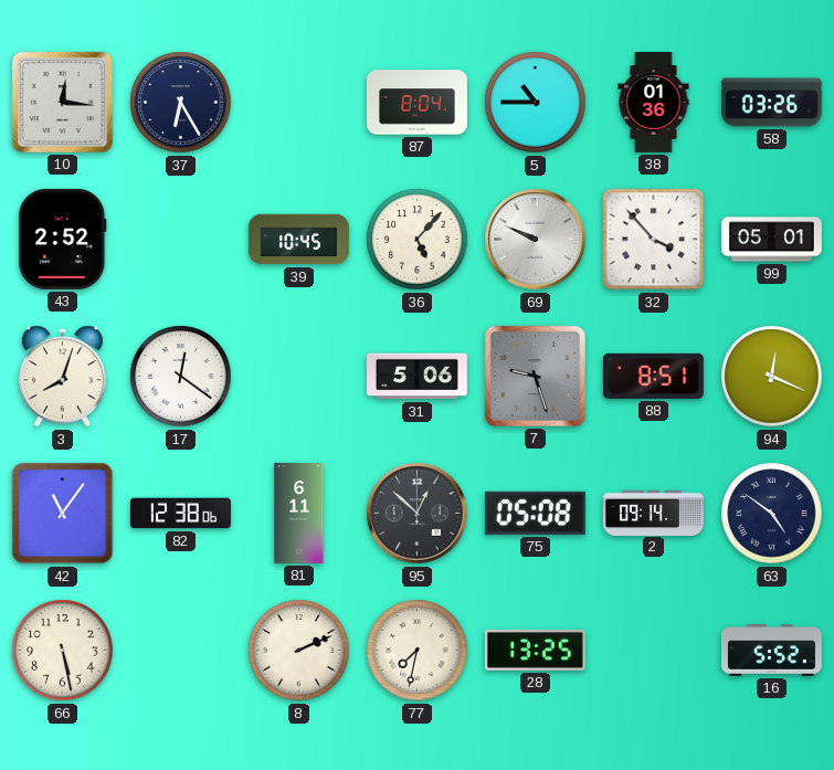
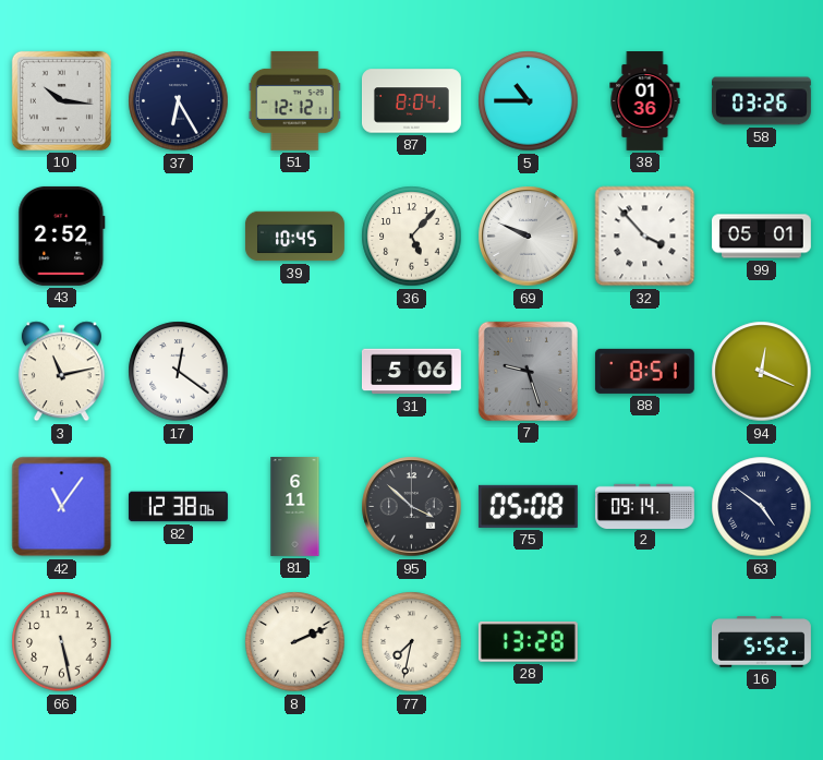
10: 12:16 -> 10:16
51: none -> 12:12
3: 8:03 -> 11:13
95: 12:52 -> 3:52
28: 13:25 -> 13:28
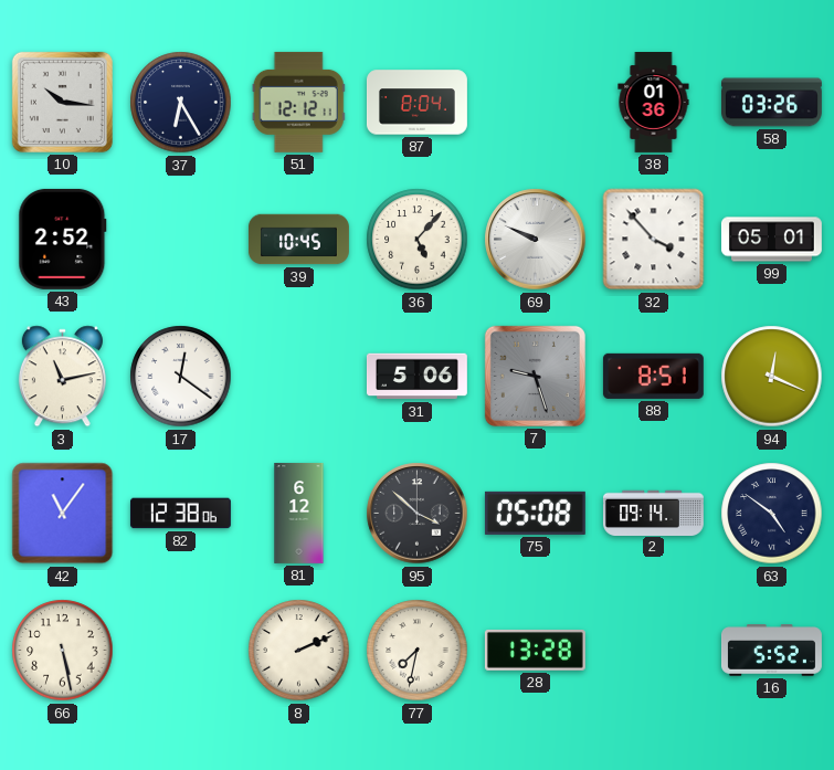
5: 10:45 -> none
81: 6:11 -> 6:12
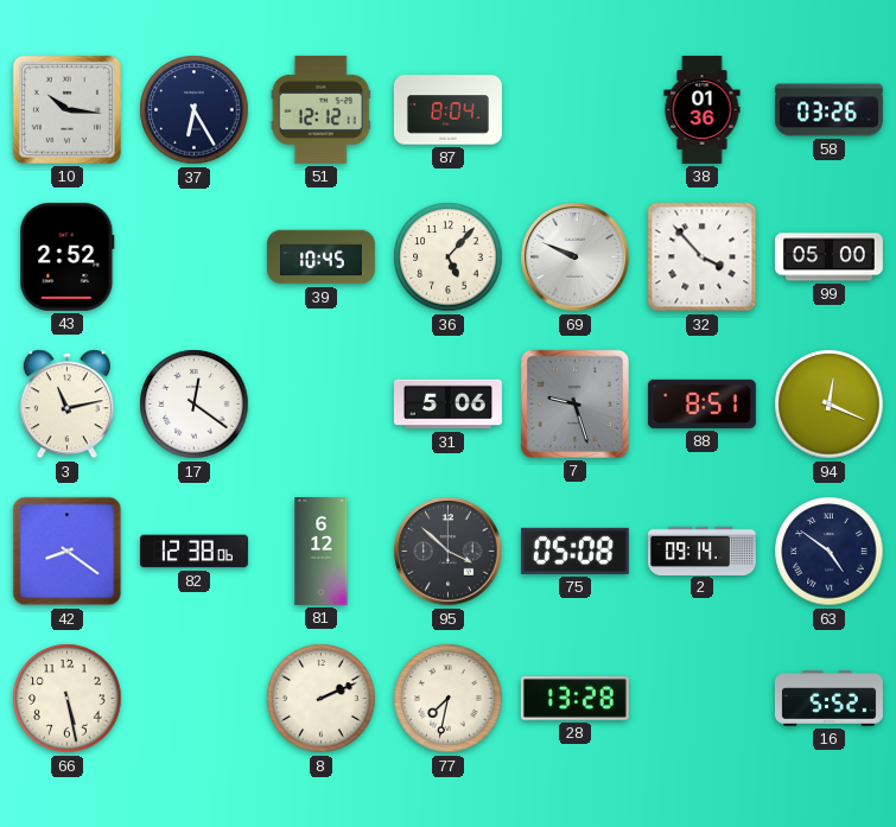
99: 05:01 -> 05:00
42: 11:06 -> 8:21
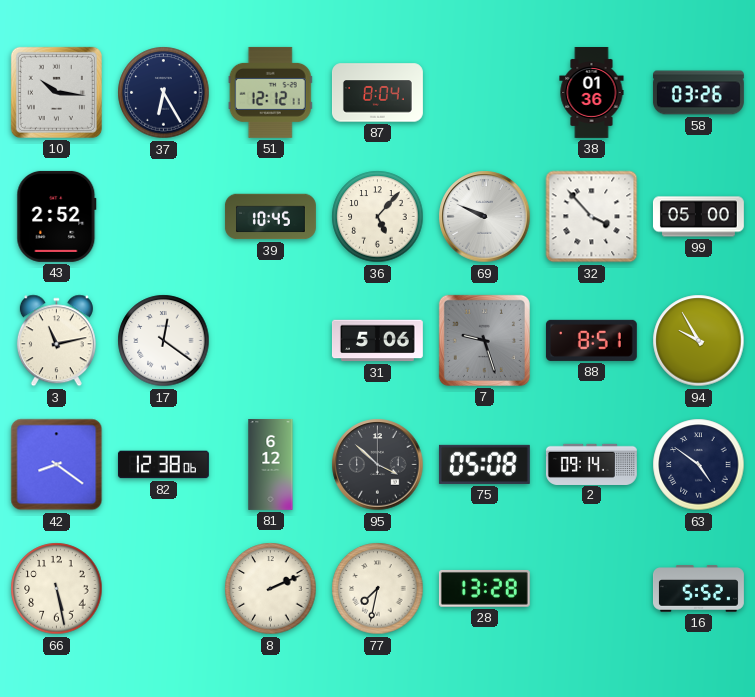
94: 12:19 -> 9:55
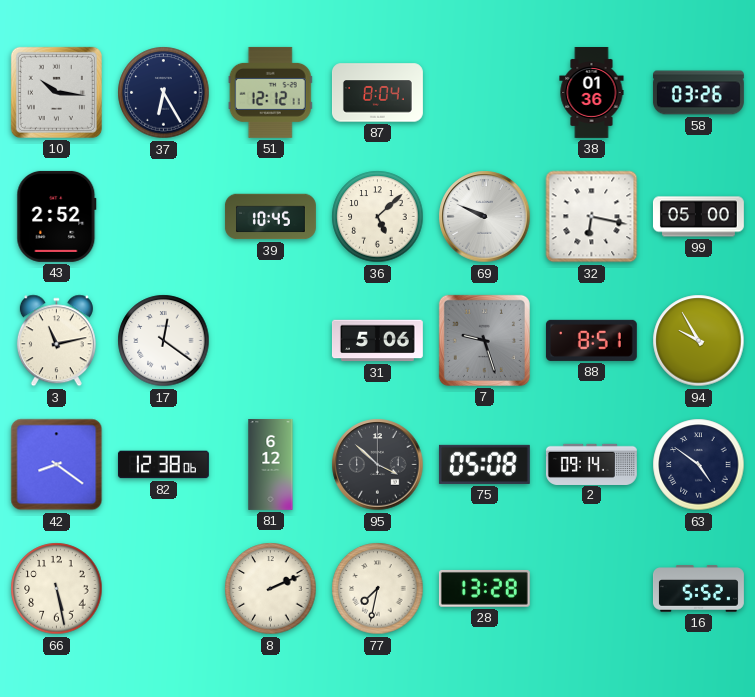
36: 5:07 -> 5:08
32: 3:53 -> 6:17
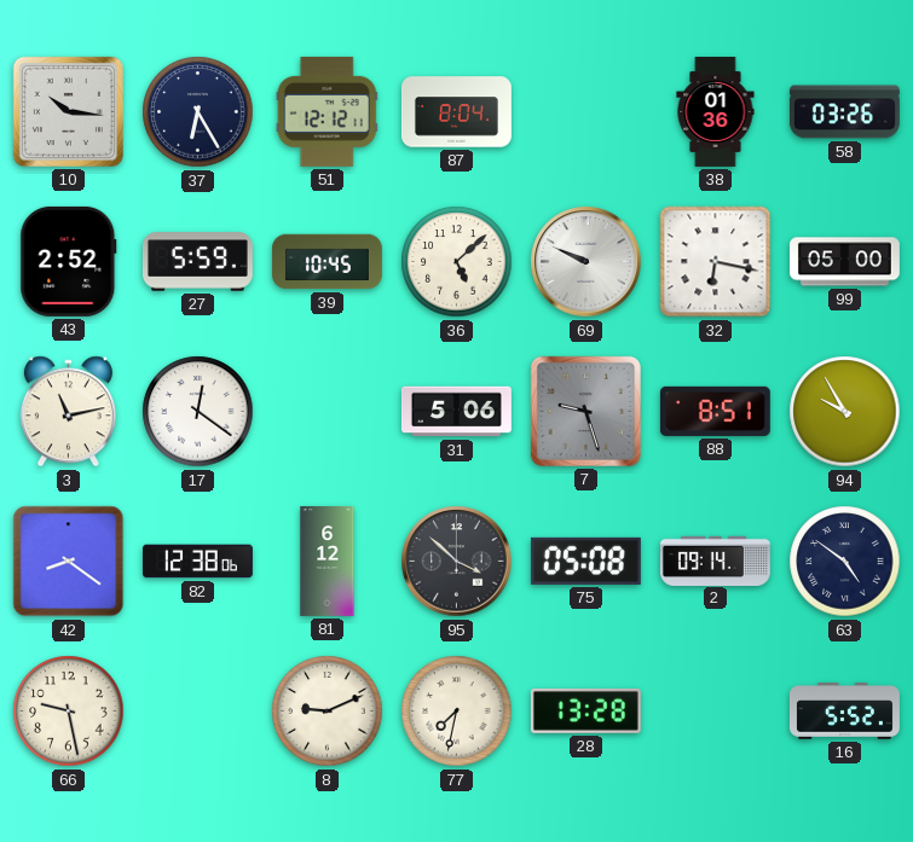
27: none -> 5:59
66: 5:28 -> 9:28
8: 2:11 -> 9:11
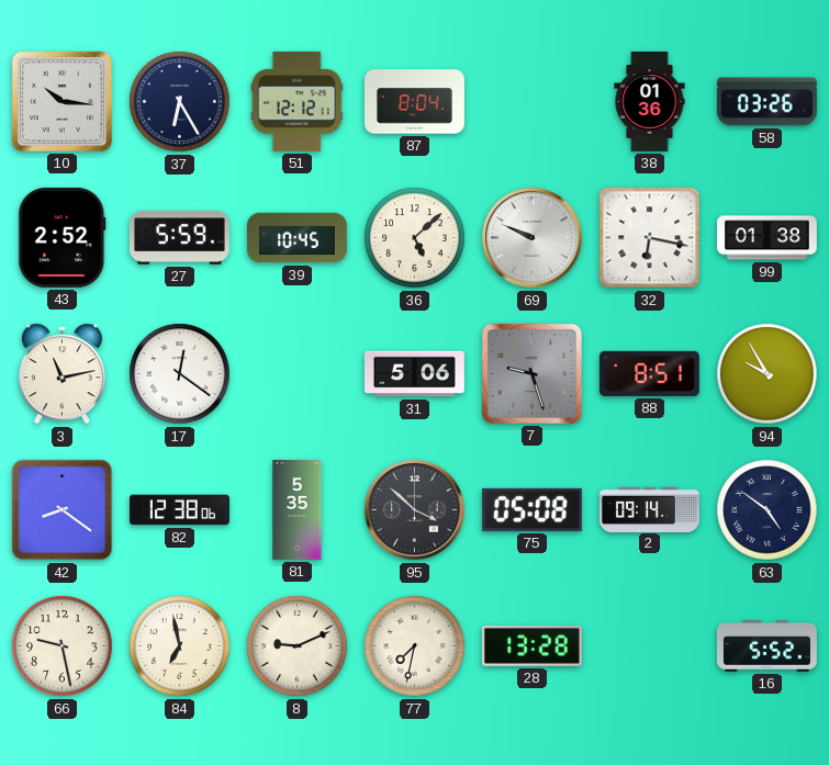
99: 05:00 -> 01:38
81: 6:12 -> 5:35
84: none -> 6:58
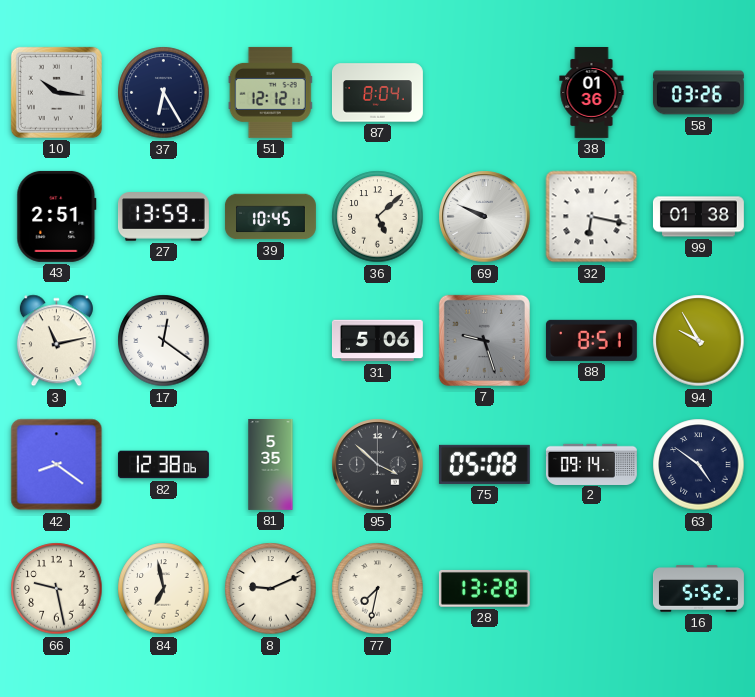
43: 2:52 -> 2:51
27: 5:59 -> 13:59
